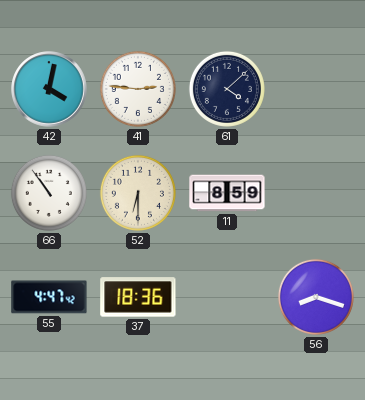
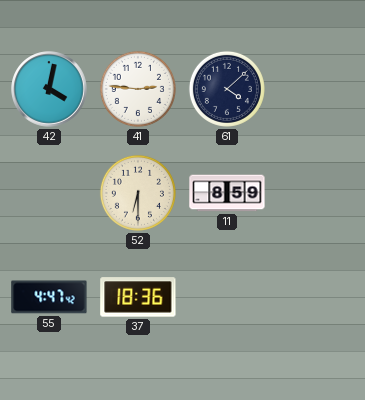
66: 10:54 -> none
56: 8:18 -> none
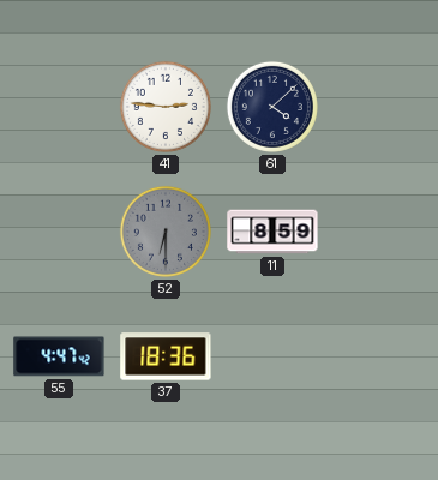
42: 4:02 -> none
52 dial: cream -> grey
